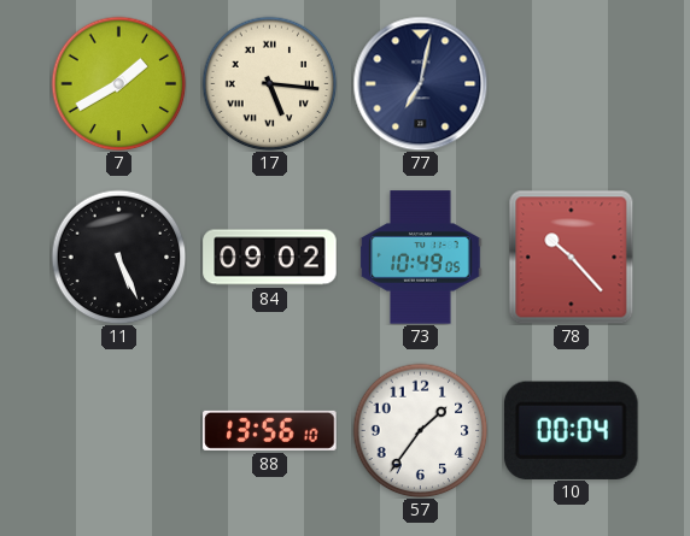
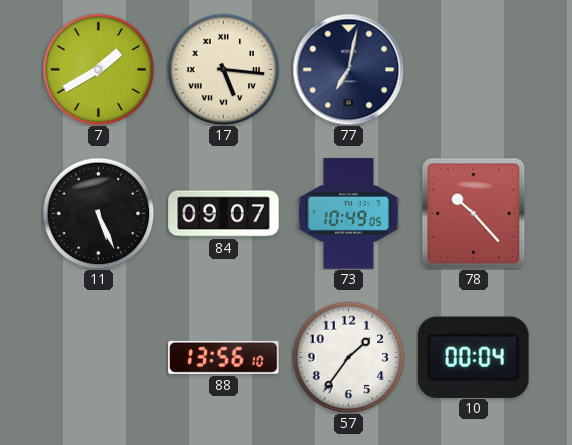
84: 09:02 -> 09:07
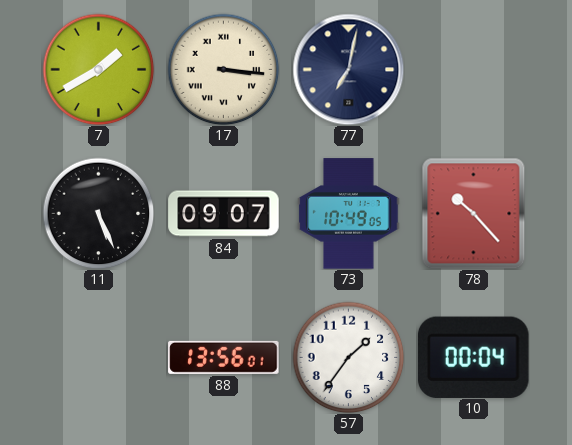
17: 5:16 -> 3:16
88: 13:56:10 -> 13:56:01
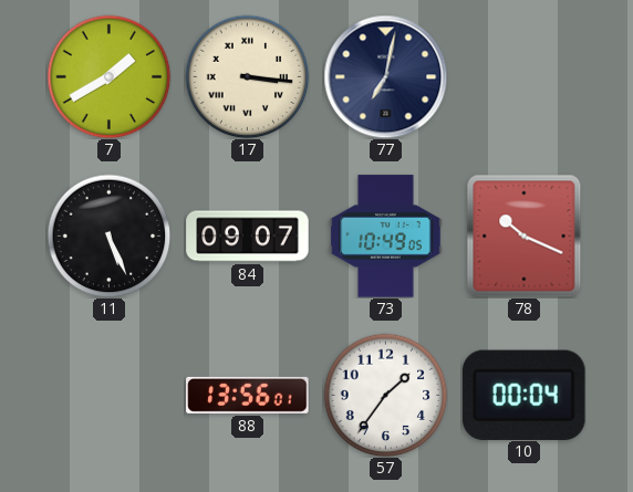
78: 10:23 -> 10:19
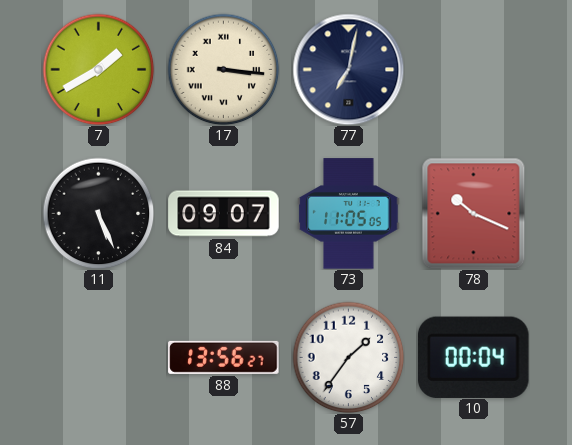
73: 10:49 -> 11:05
88: 13:56:01 -> 13:56:27
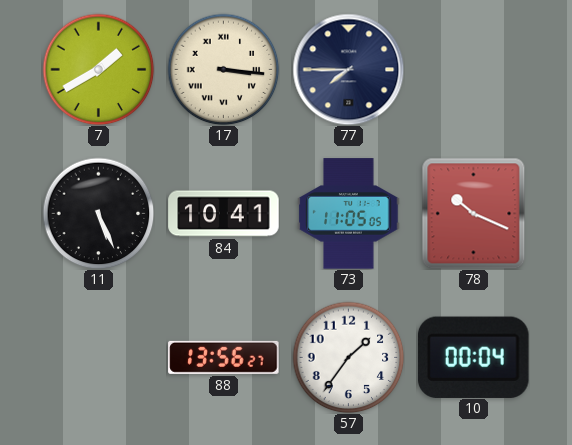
77: 7:02 -> 7:45
84: 09:07 -> 10:41
